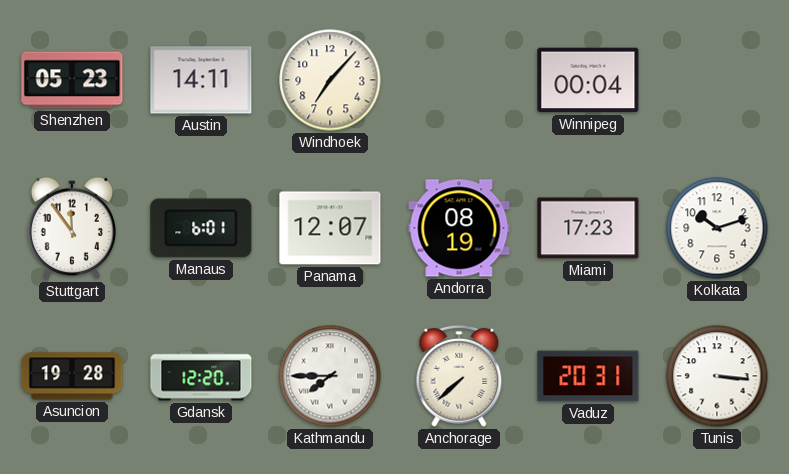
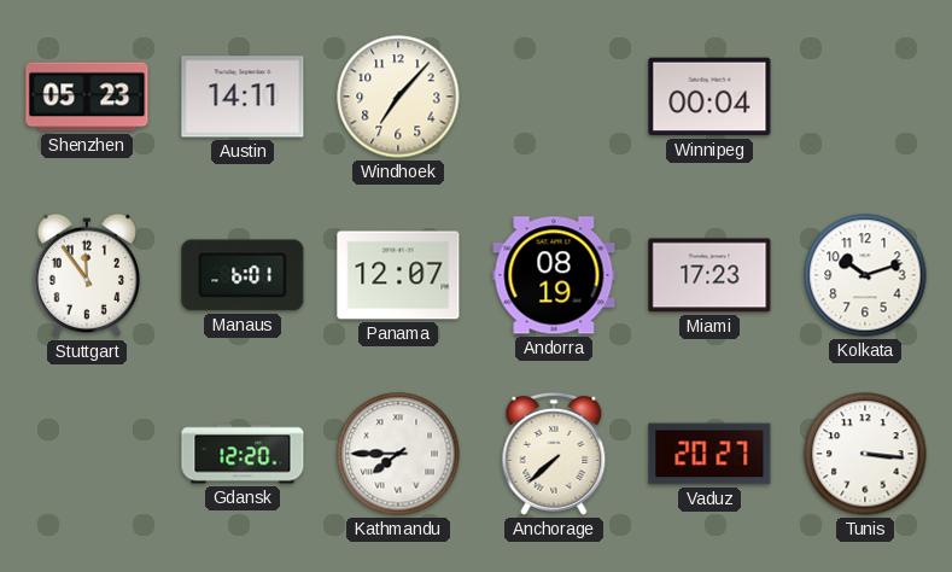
Asuncion: 19:28 -> none
Vaduz: 20:31 -> 20:27
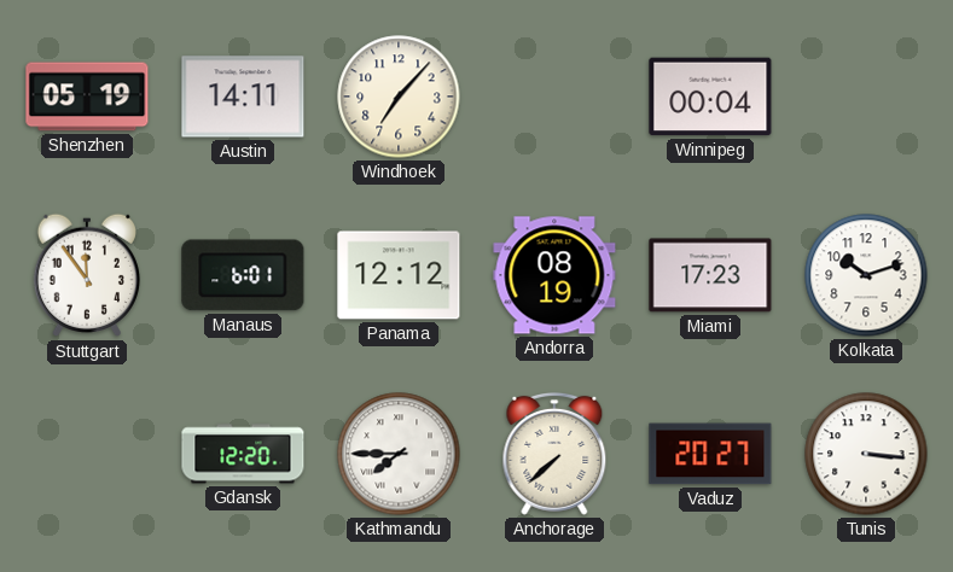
Shenzhen: 05:23 -> 05:19
Panama: 12:07 -> 12:12
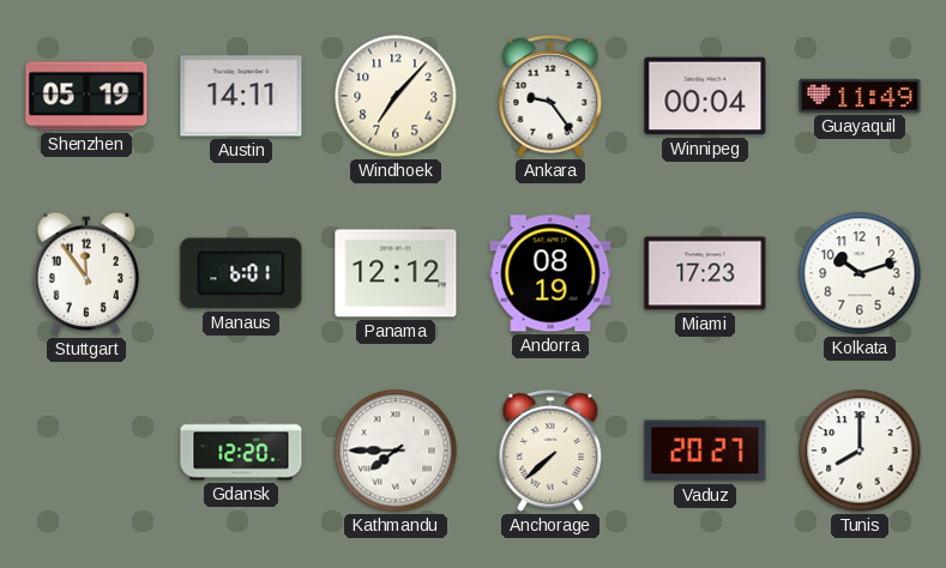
Ankara: none -> 9:24
Guayaquil: none -> 11:49
Tunis: 3:16 -> 8:00
